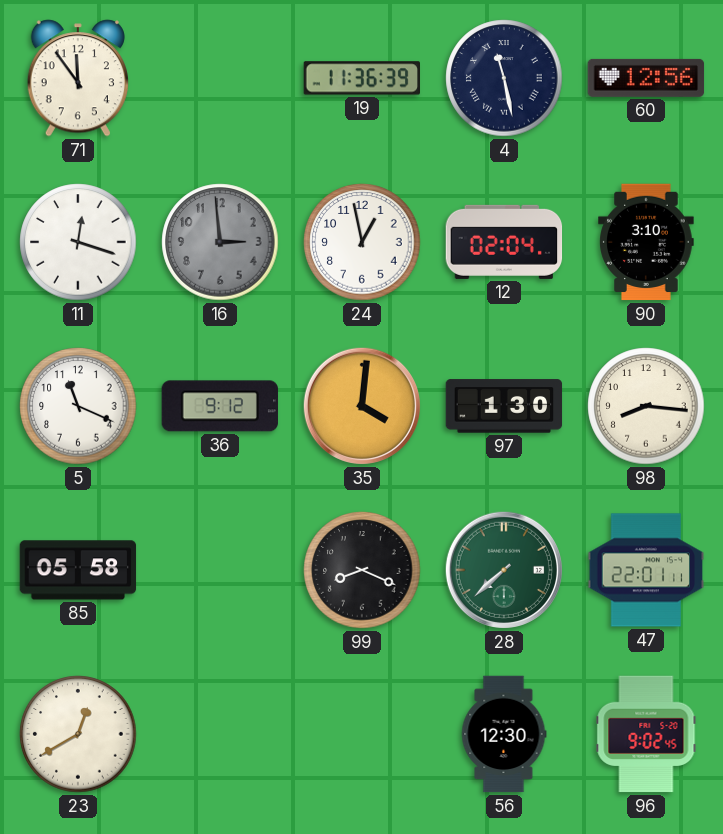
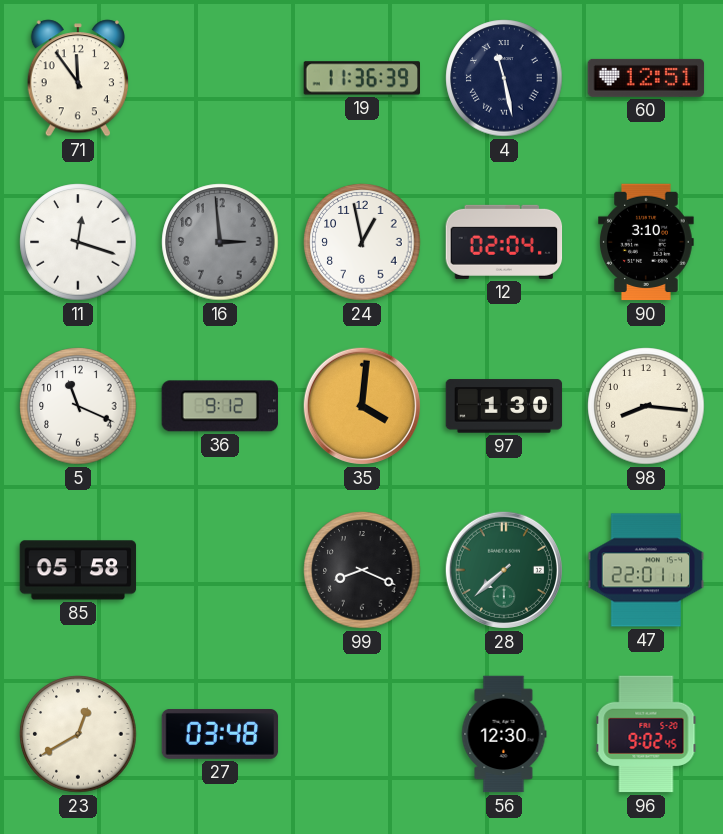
60: 12:56 -> 12:51
27: none -> 03:48
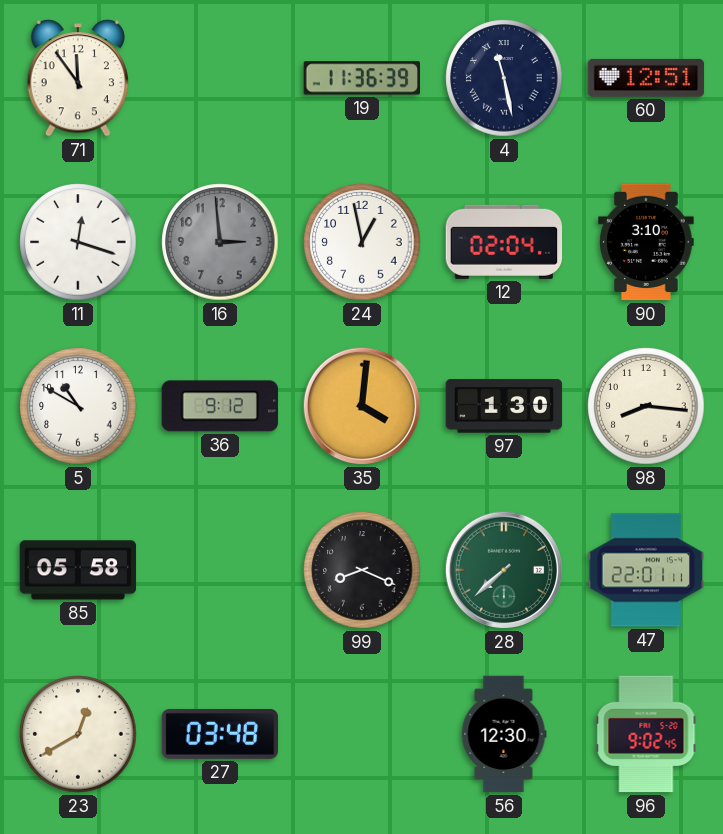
5: 11:19 -> 10:50
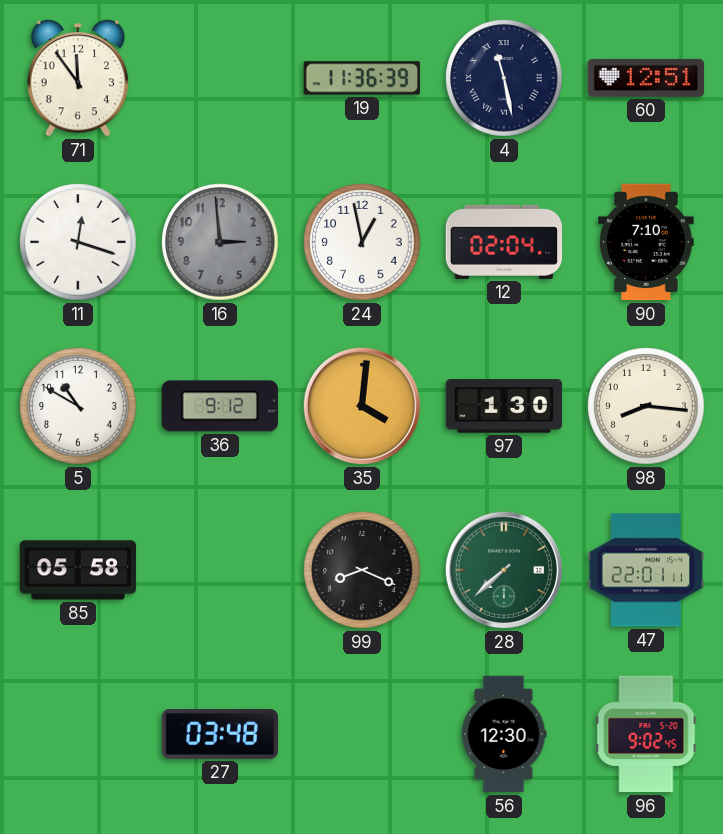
90: 3:10 -> 7:10
23: 12:40 -> none
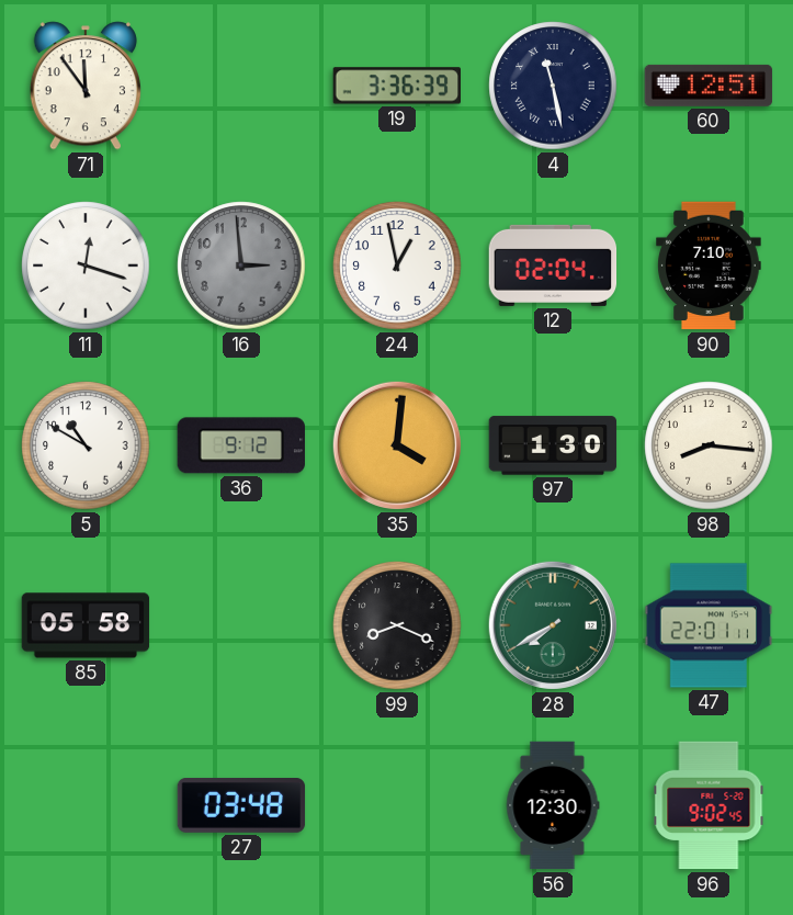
19: 11:36 -> 3:36
28: 7:38 -> 7:40
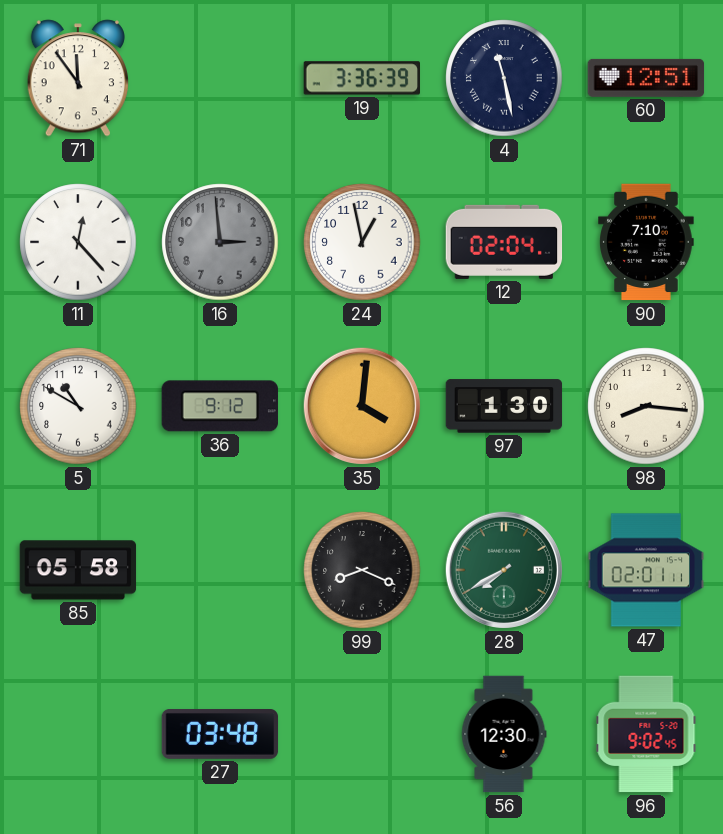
11: 12:18 -> 12:23
47: 22:01 -> 02:01
